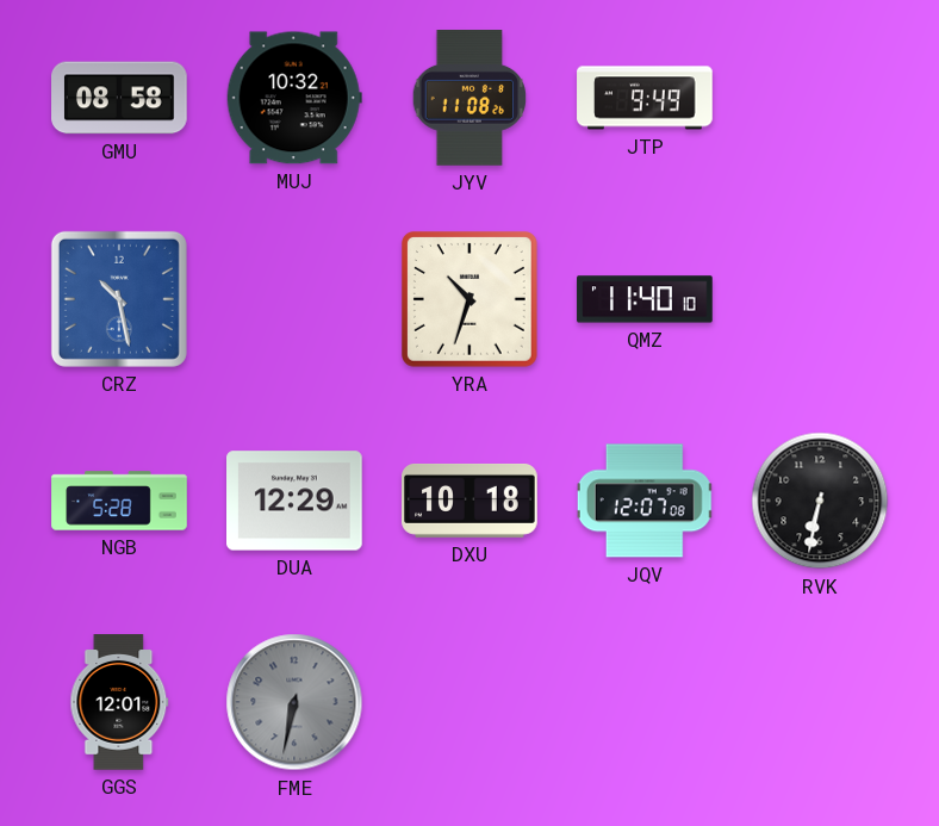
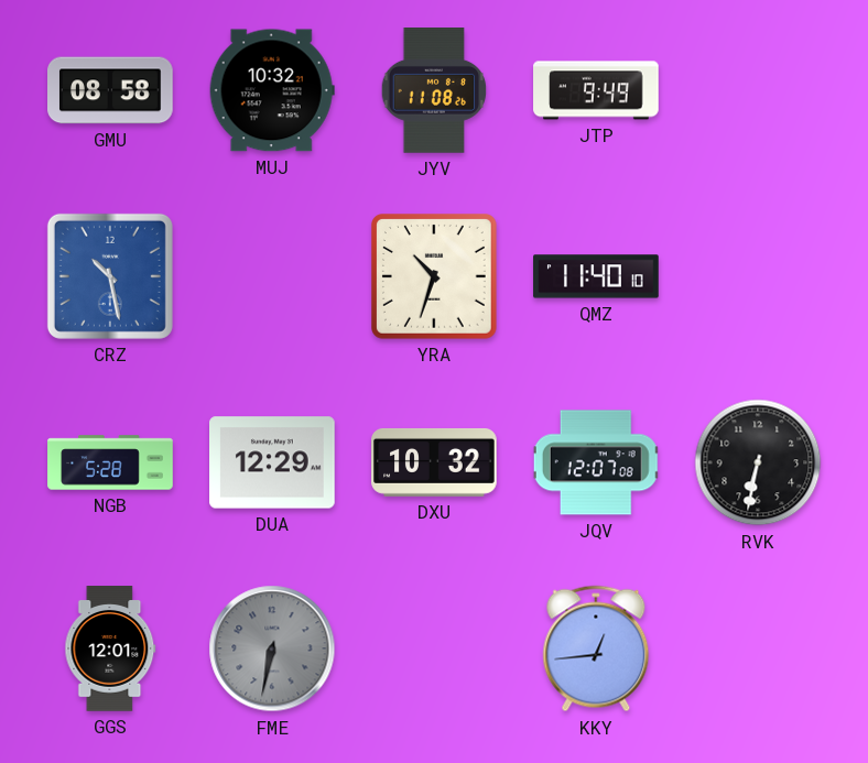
DXU: 10:18 -> 10:32
KKY: none -> 12:44
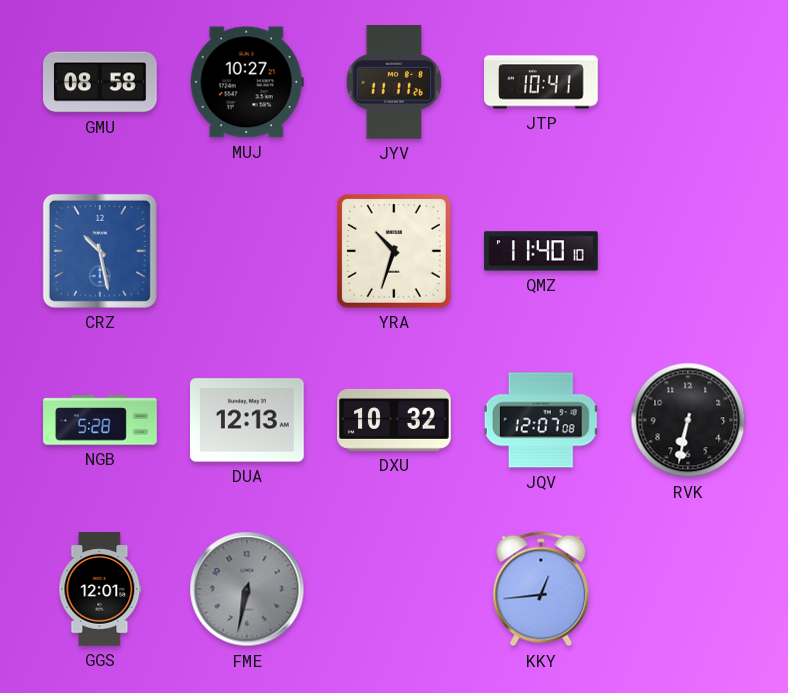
MUJ: 10:32 -> 10:27
JYV: 11:08 -> 11:11
JTP: 9:49 -> 10:41
DUA: 12:29 -> 12:13
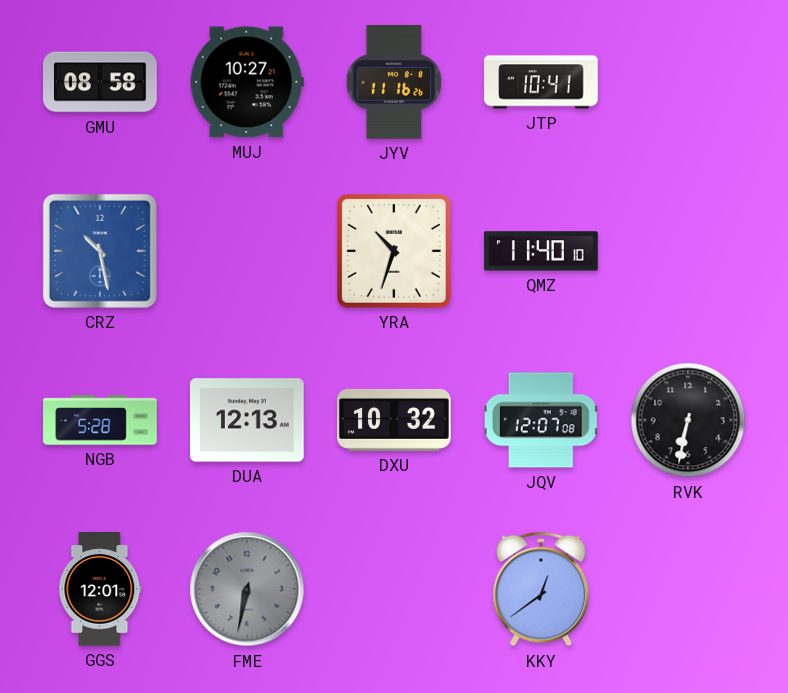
JYV: 11:11 -> 11:16
KKY: 12:44 -> 12:39
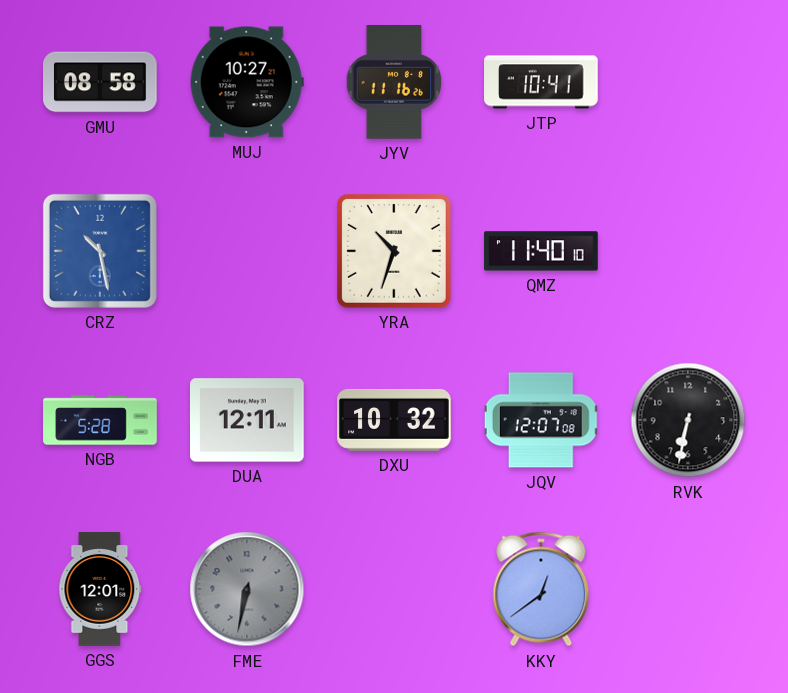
DUA: 12:13 -> 12:11
